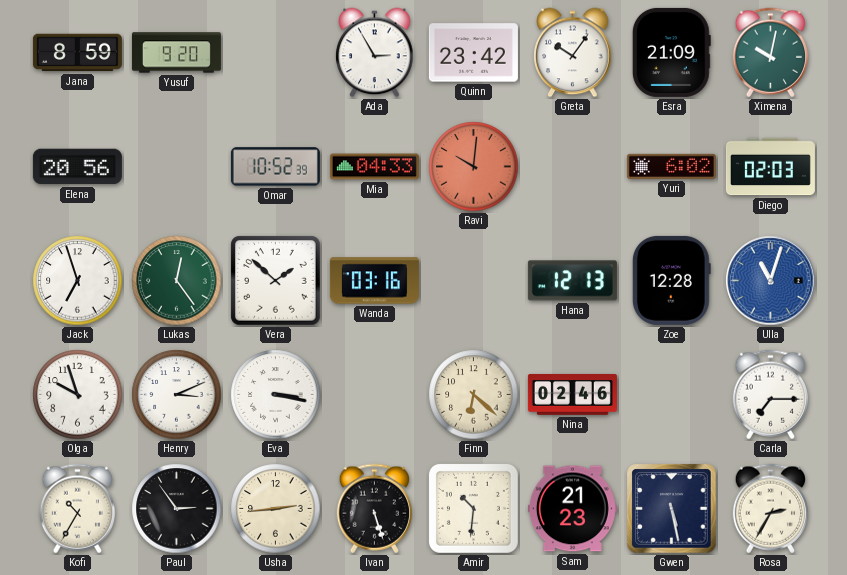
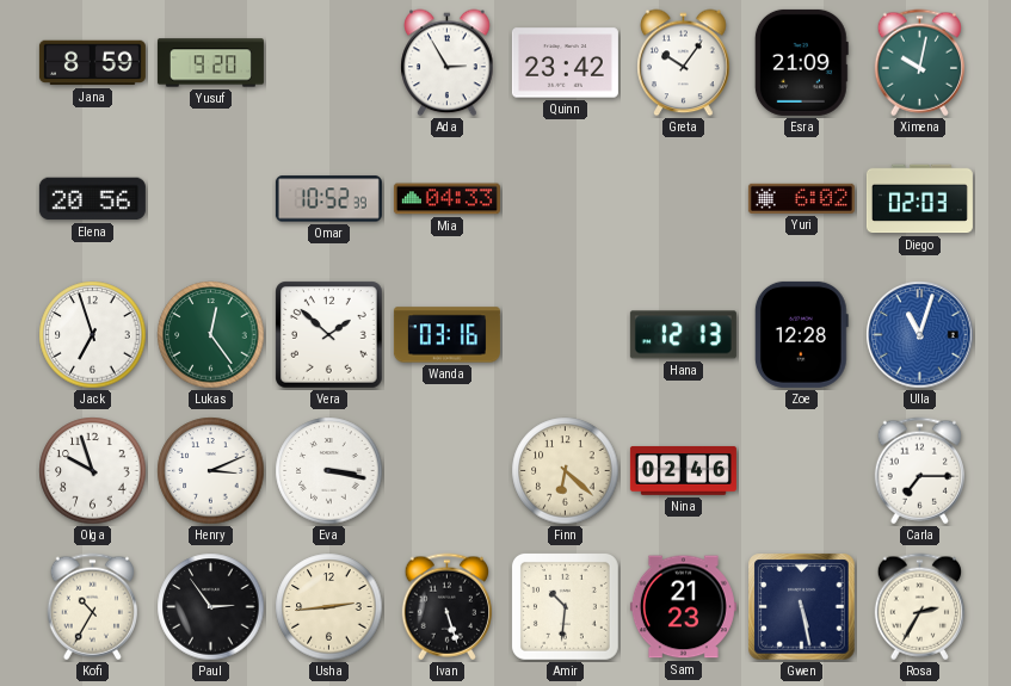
Ravi: 10:01 -> none
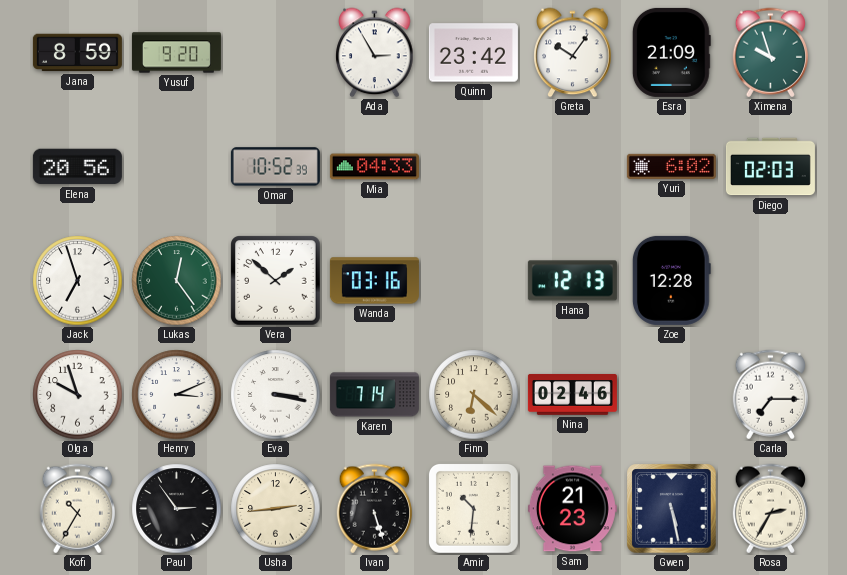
Ximena: 10:02 -> 9:57
Ulla: 11:03 -> none
Karen: none -> 7:14
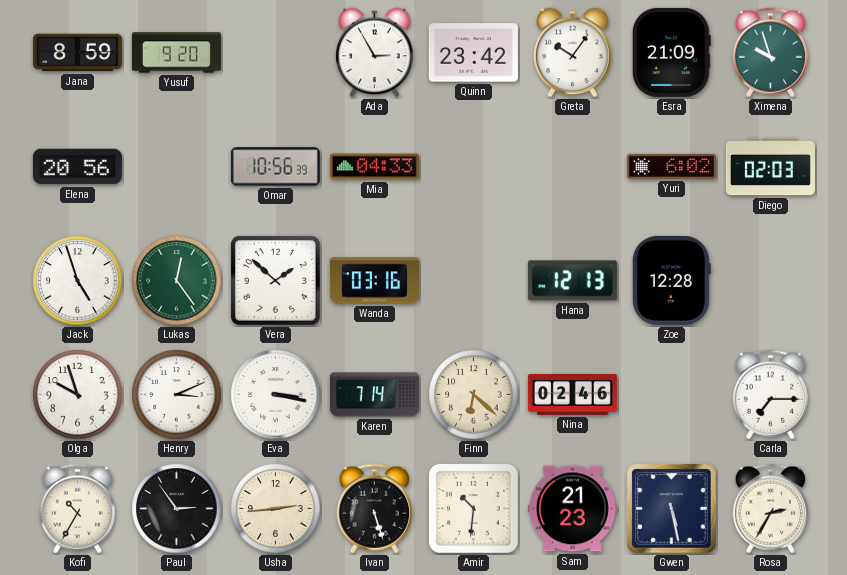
Omar: 10:52 -> 10:56
Jack: 6:57 -> 4:57
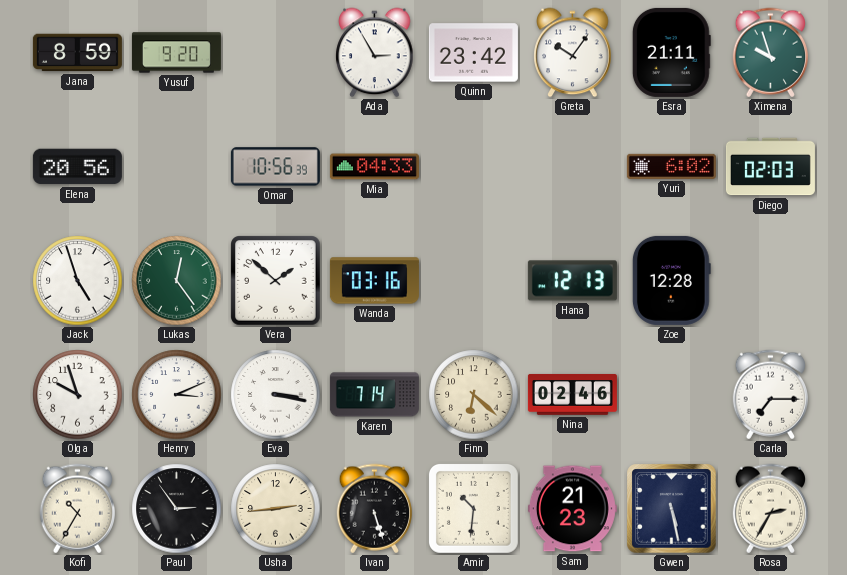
Esra: 21:09 -> 21:11
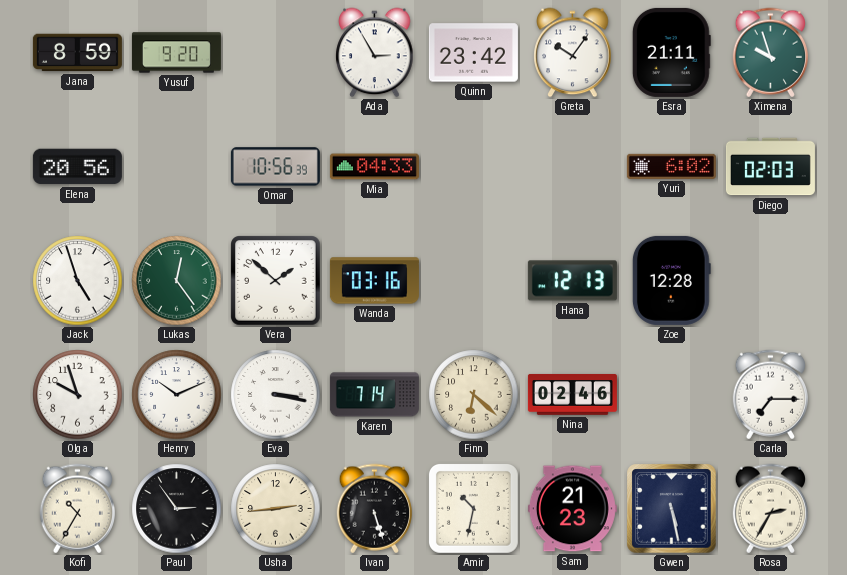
Henry: 3:11 -> 10:11
Amir: 10:31 -> 10:32
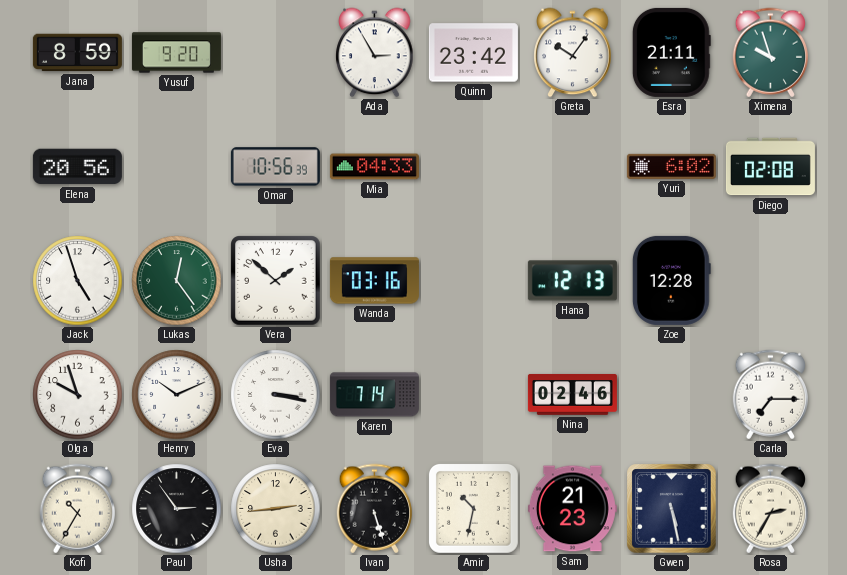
Diego: 02:03 -> 02:08
Finn: 6:22 -> none
